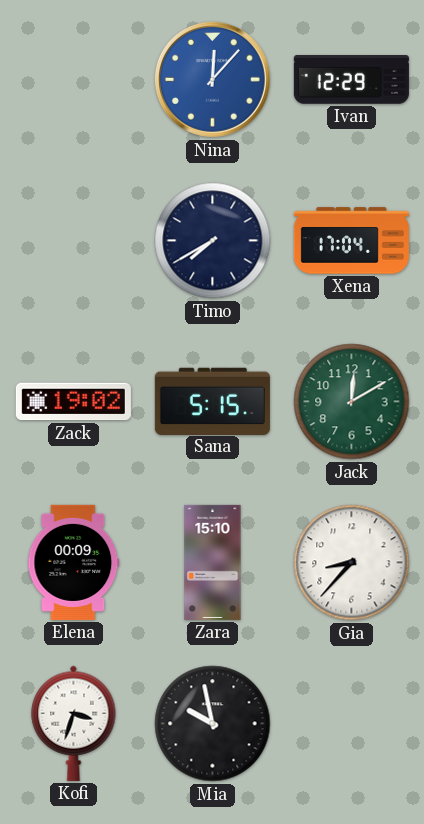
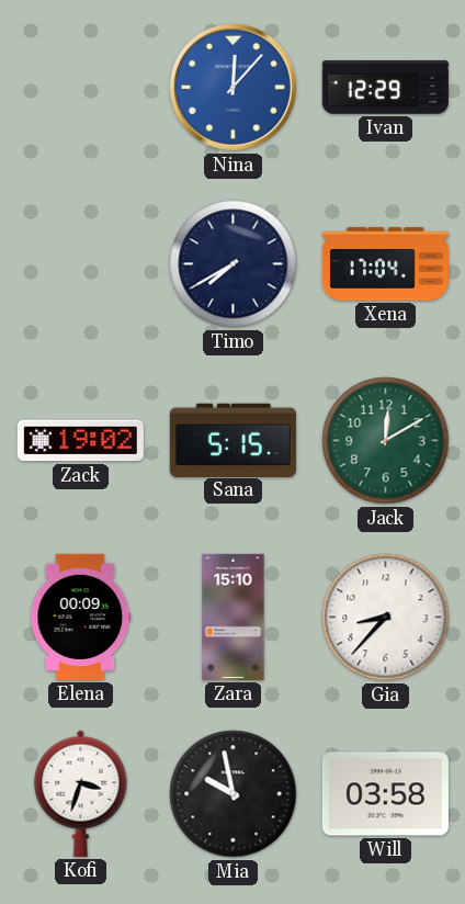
Will: none -> 03:58
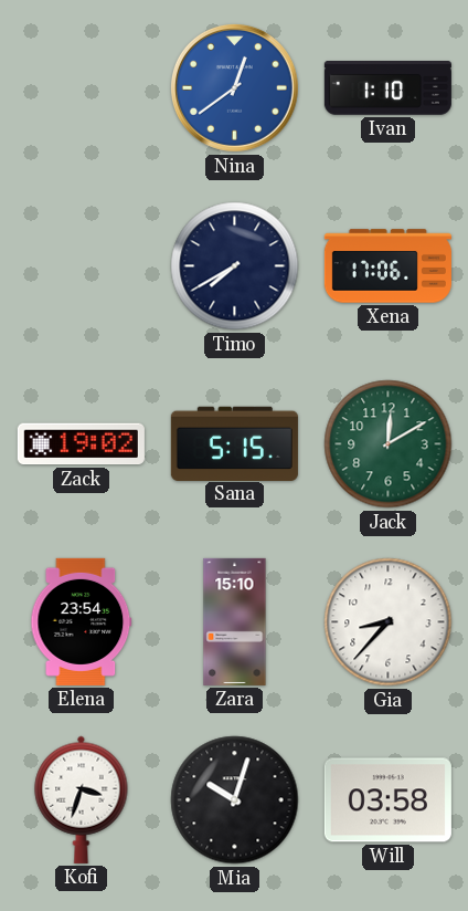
Nina: 12:07 -> 12:39
Ivan: 12:29 -> 1:10
Xena: 17:04 -> 17:06
Elena: 00:09 -> 23:54
Mia: 9:58 -> 10:03
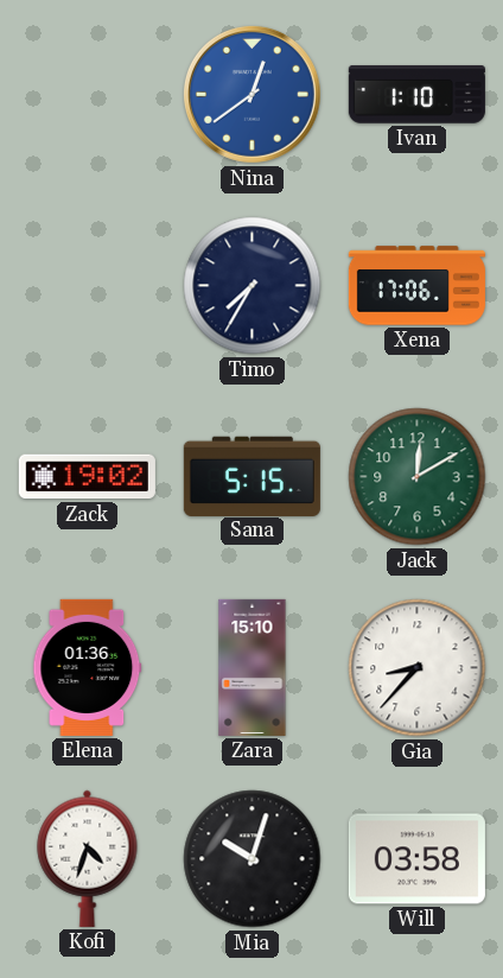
Timo: 7:40 -> 7:35
Elena: 23:54 -> 01:36
Kofi: 3:33 -> 4:33
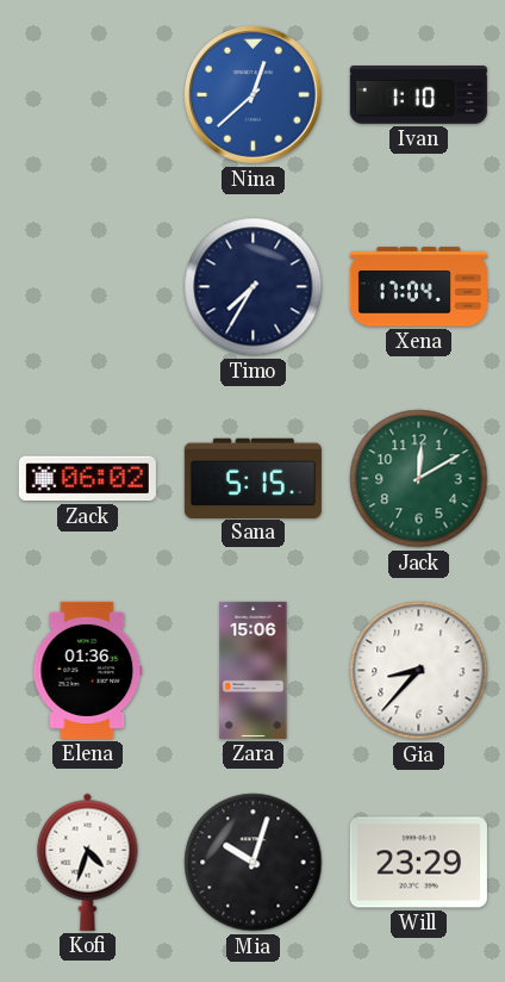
Nina: 12:39 -> 12:38
Xena: 17:06 -> 17:04
Zack: 19:02 -> 06:02
Zara: 15:10 -> 15:06
Will: 03:58 -> 23:29
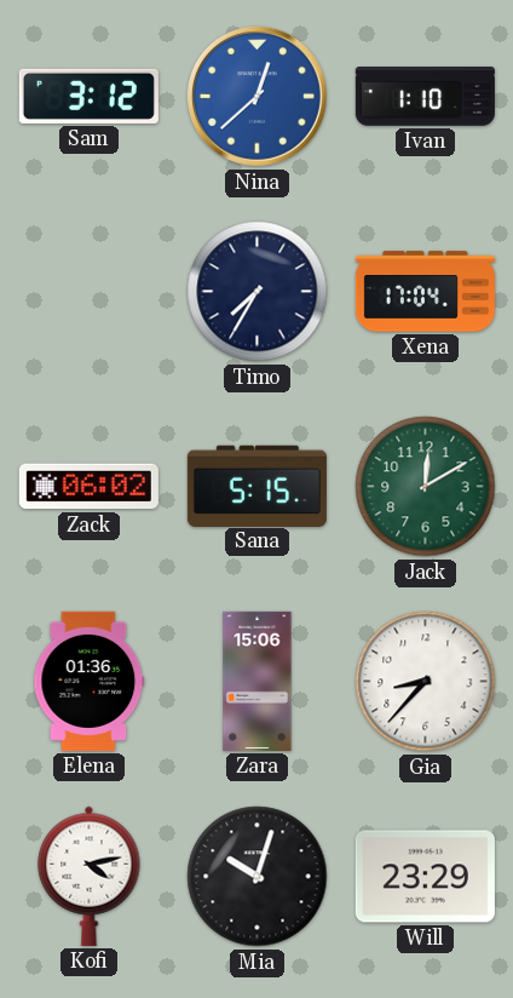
Sam: none -> 3:12
Kofi: 4:33 -> 4:13
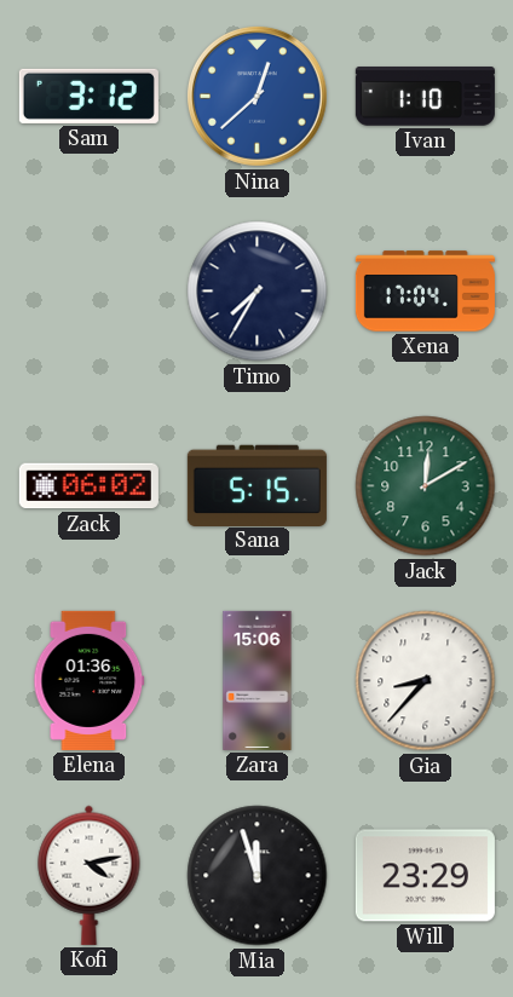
Mia: 10:03 -> 11:57
